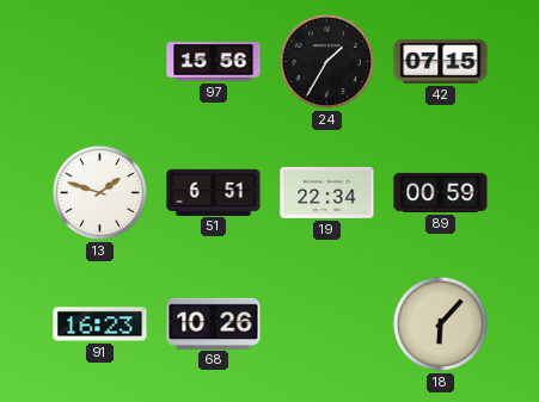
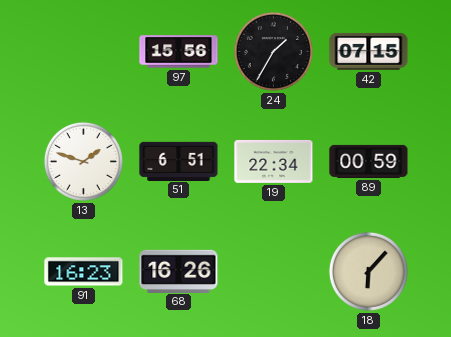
68: 10:26 -> 16:26
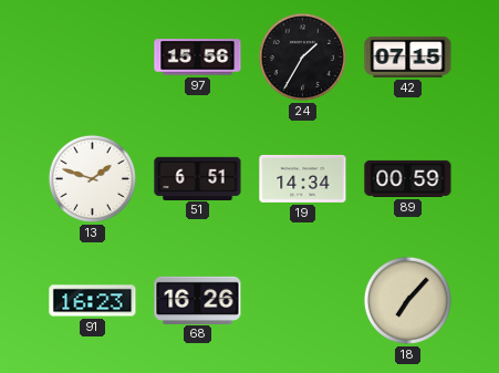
19: 22:34 -> 14:34
18: 6:07 -> 7:07
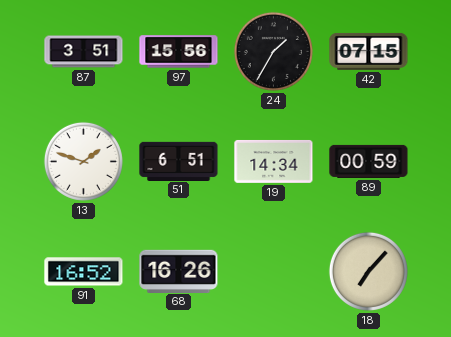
87: none -> 3:51
91: 16:23 -> 16:52
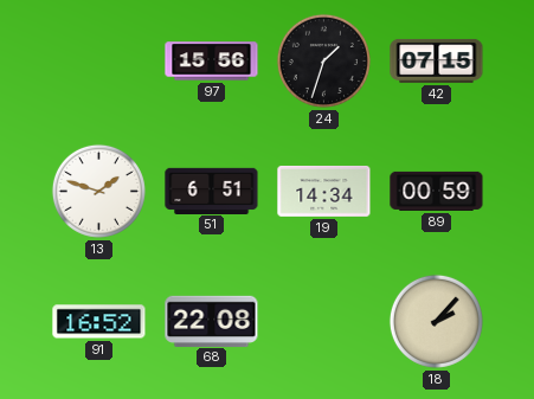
87: 3:51 -> none
24: 1:35 -> 1:33
68: 16:26 -> 22:08
18: 7:07 -> 2:07
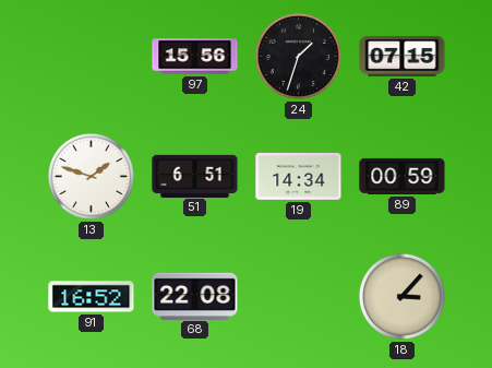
18: 2:07 -> 3:07
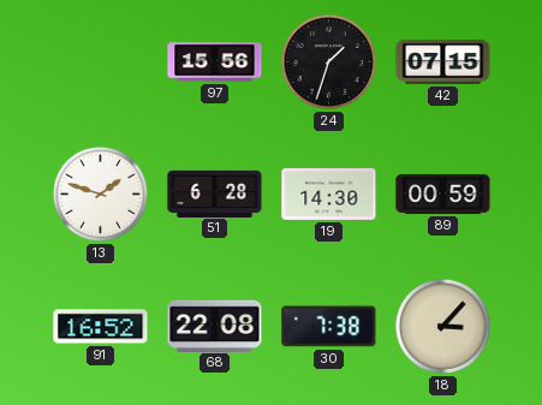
51: 6:51 -> 6:28
19: 14:34 -> 14:30
30: none -> 7:38
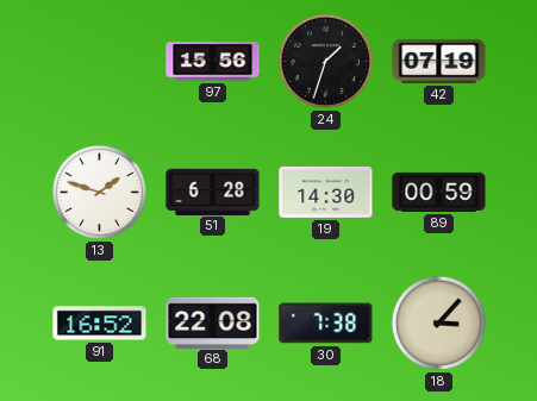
42: 07:15 -> 07:19
